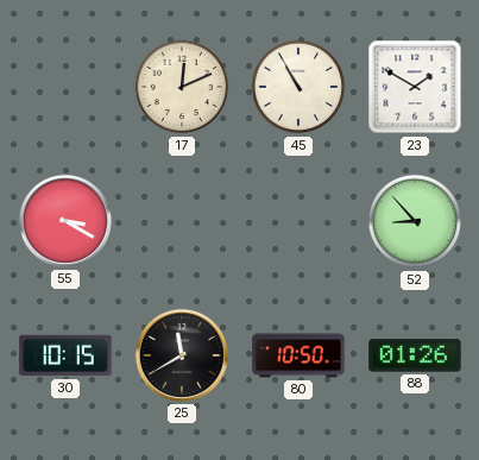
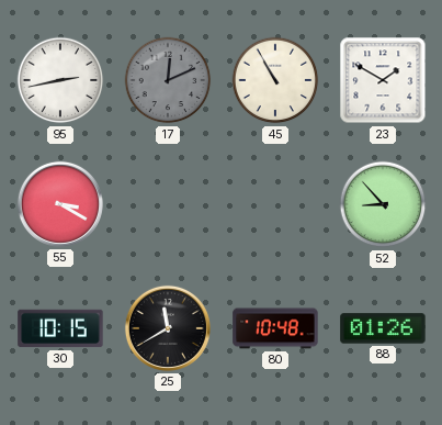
95: none -> 2:43
17 dial: cream -> grey
80: 10:50 -> 10:48
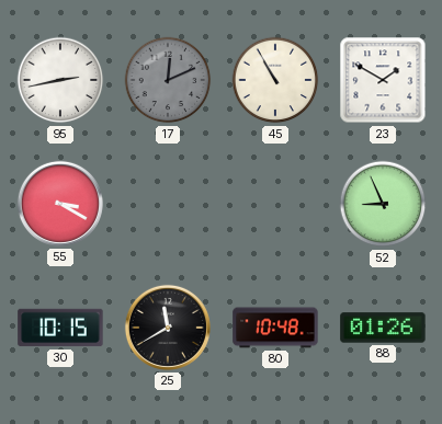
52: 8:53 -> 8:56
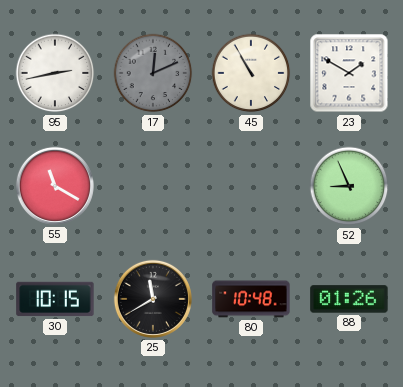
55: 3:20 -> 11:20
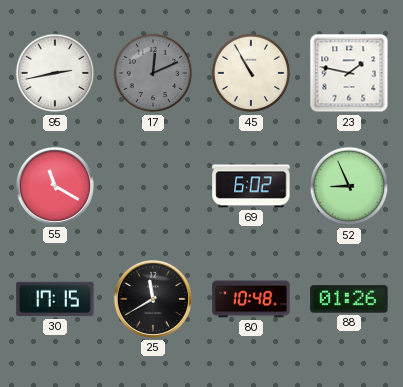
23: 1:50 -> 1:47
69: none -> 6:02
30: 10:15 -> 17:15
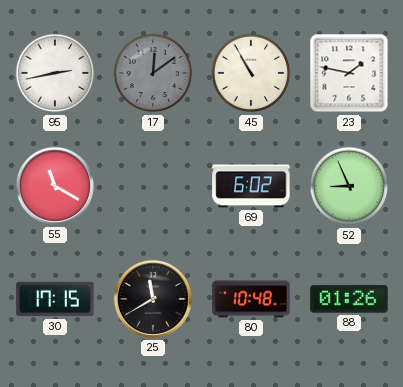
17: 12:11 -> 12:09
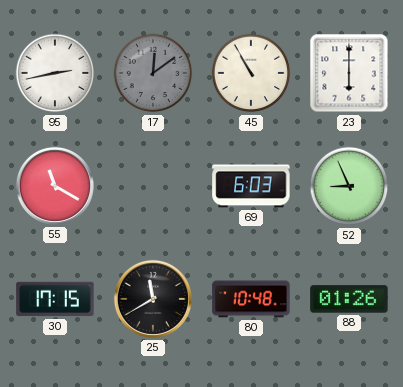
23: 1:47 -> 6:00
69: 6:02 -> 6:03
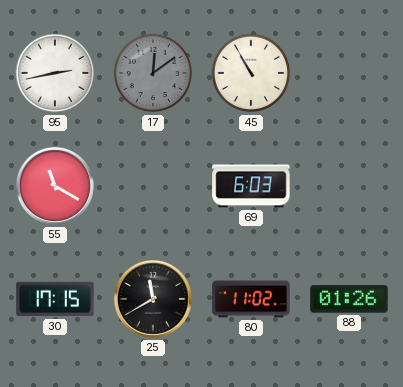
23: 6:00 -> none
52: 8:56 -> none
80: 10:48 -> 11:02
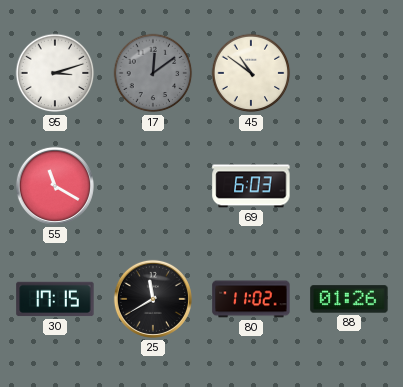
95: 2:43 -> 3:12
45: 10:55 -> 10:51
